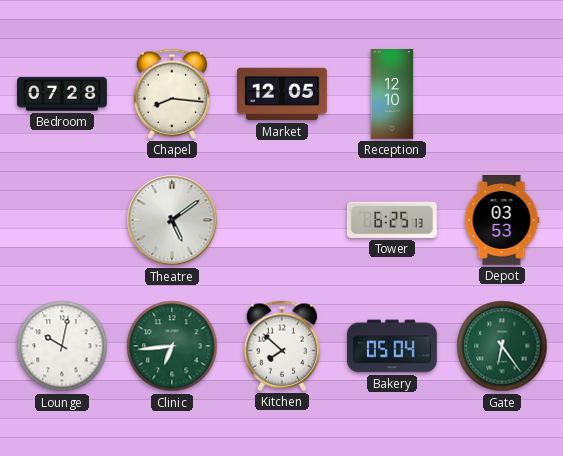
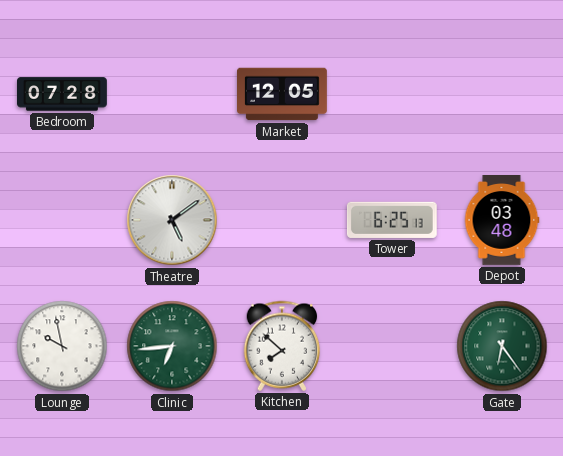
Chapel: 8:16 -> none
Reception: 12:10 -> none
Depot: 03:53 -> 03:48
Lounge: 10:02 -> 9:58
Bakery: 05:04 -> none
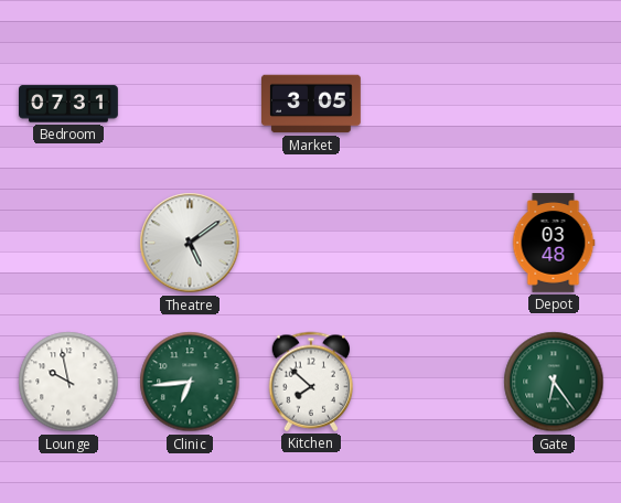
Bedroom: 07:28 -> 07:31
Market: 12:05 -> 3:05
Tower: 6:25 -> none
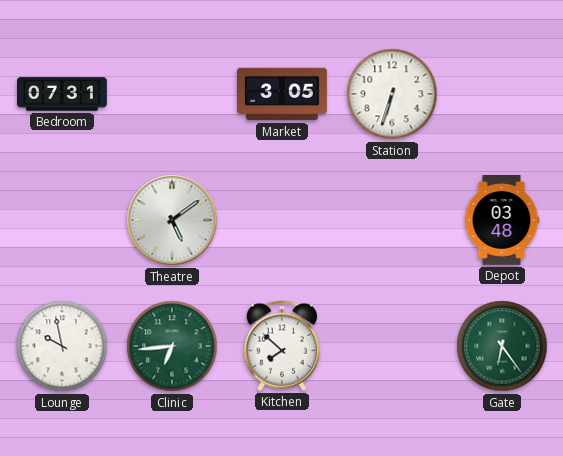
Station: none -> 6:33
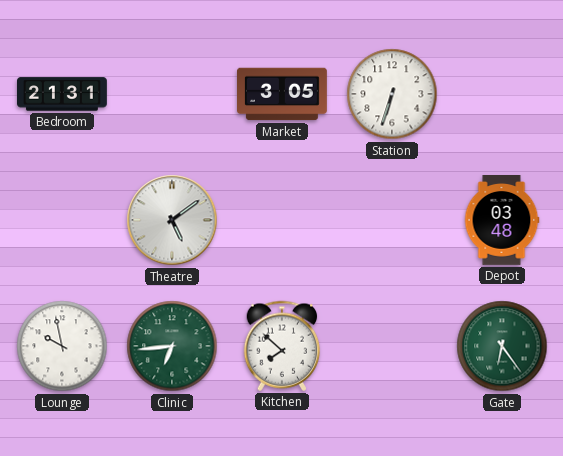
Bedroom: 07:31 -> 21:31
